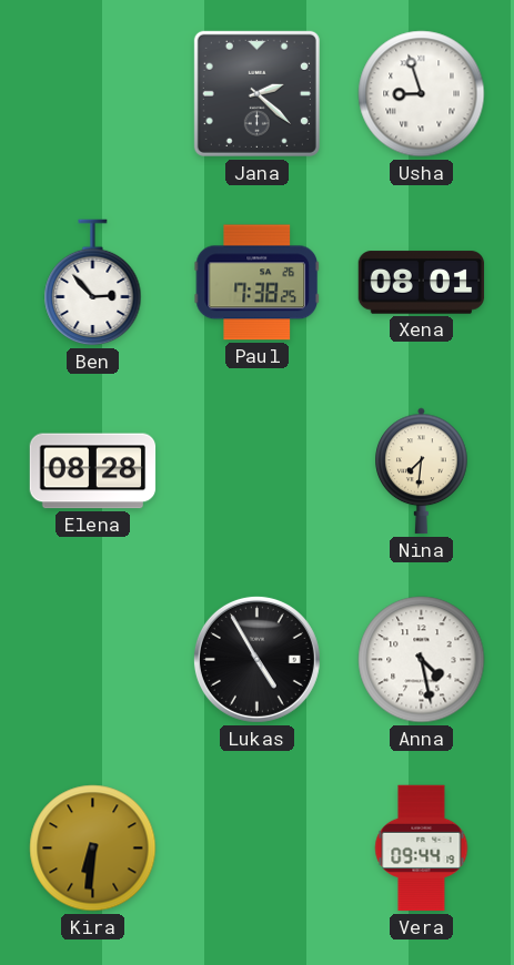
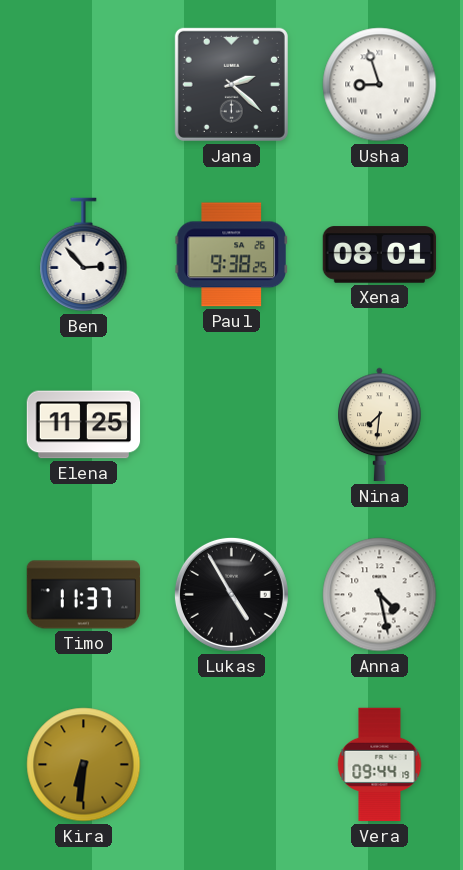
Paul: 7:38 -> 9:38
Elena: 08:28 -> 11:25
Timo: none -> 11:37
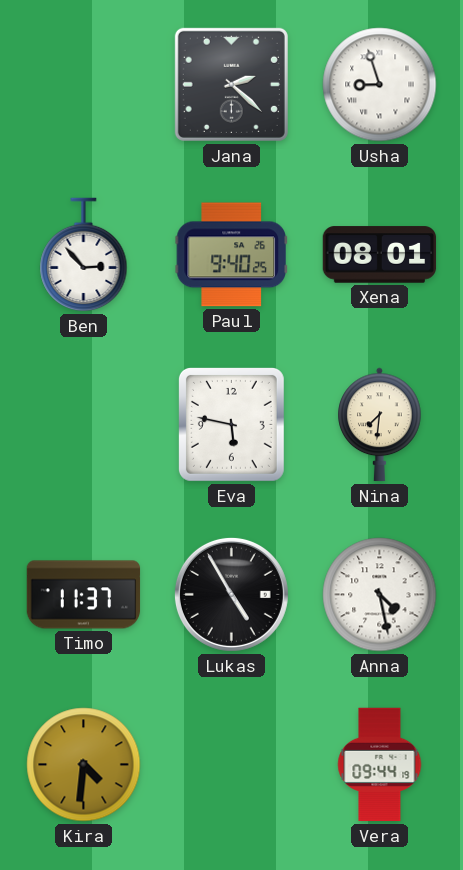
Paul: 9:38 -> 9:40
Elena: 11:25 -> none
Eva: none -> 5:47
Kira: 6:31 -> 4:31
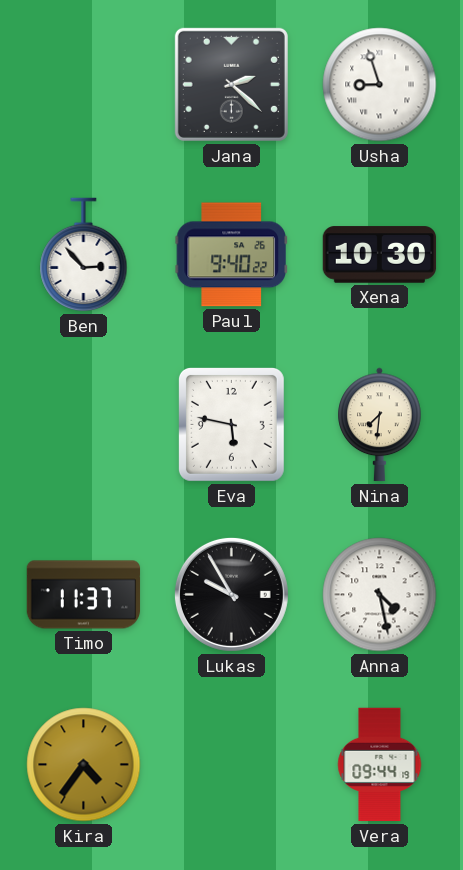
Paul: 9:40:25 -> 9:40:22
Xena: 08:01 -> 10:30
Lukas: 4:55 -> 9:55
Kira: 4:31 -> 4:36
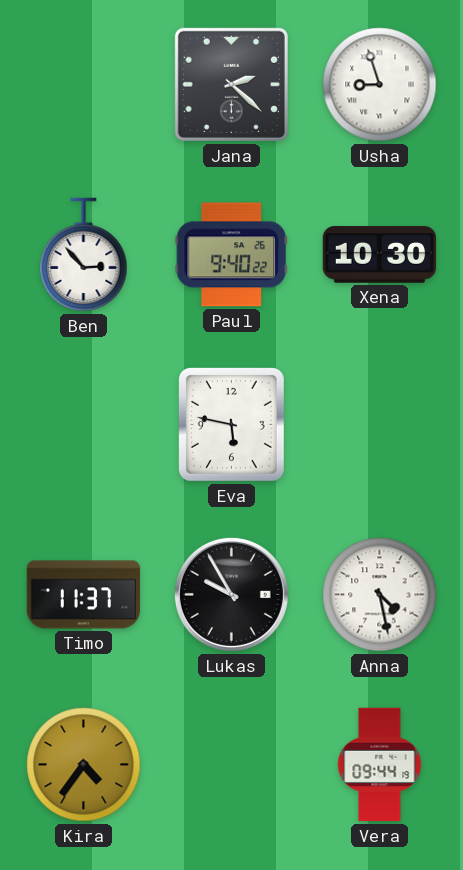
Nina: 7:31 -> none
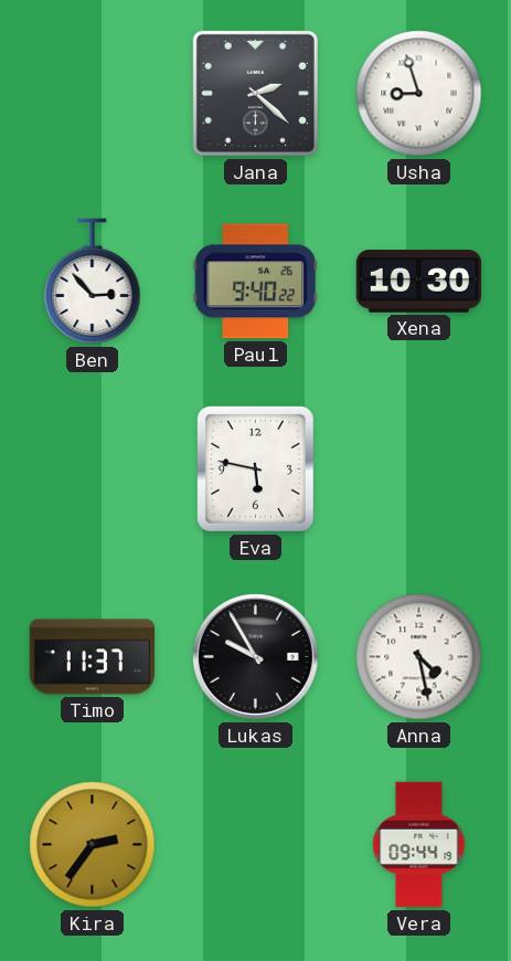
Kira: 4:36 -> 2:36
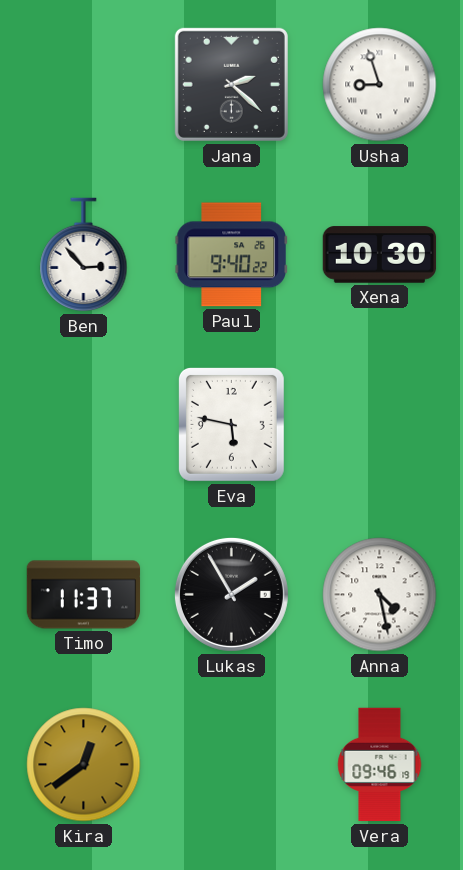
Lukas: 9:55 -> 1:55
Kira: 2:36 -> 12:39
Vera: 09:44 -> 09:46
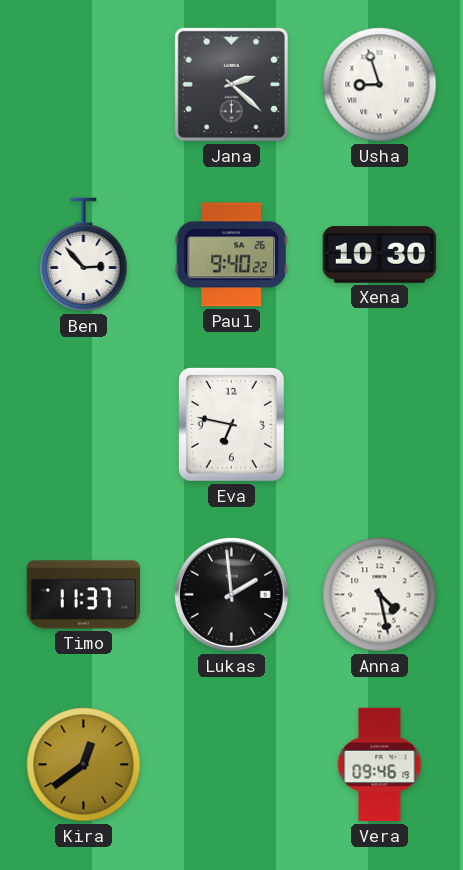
Eva: 5:47 -> 6:47
Lukas: 1:55 -> 1:59
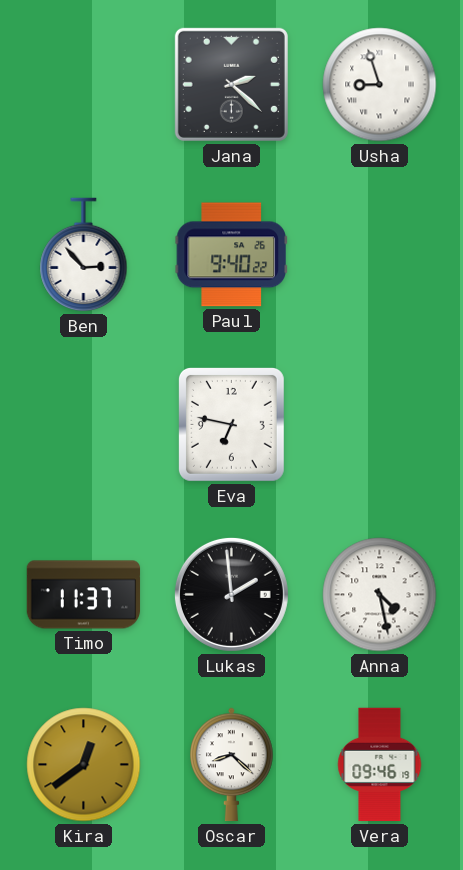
Xena: 10:30 -> none
Oscar: none -> 8:22
